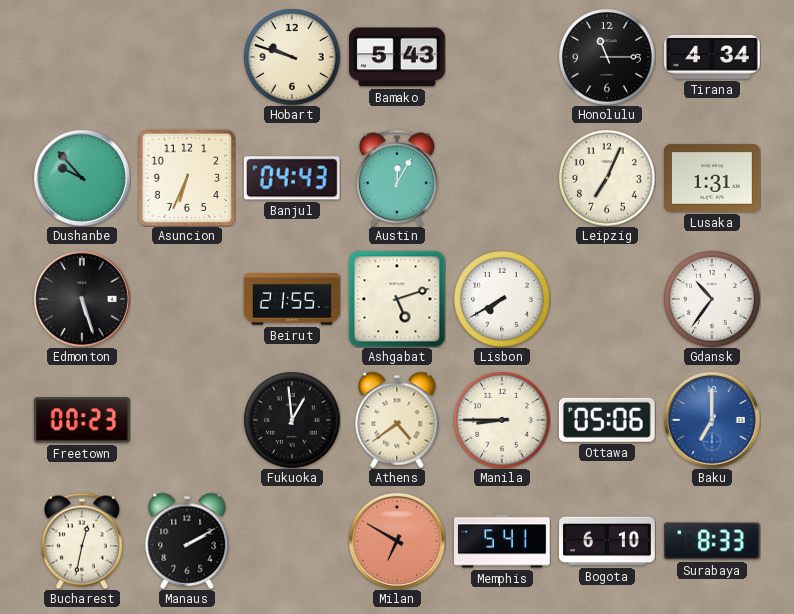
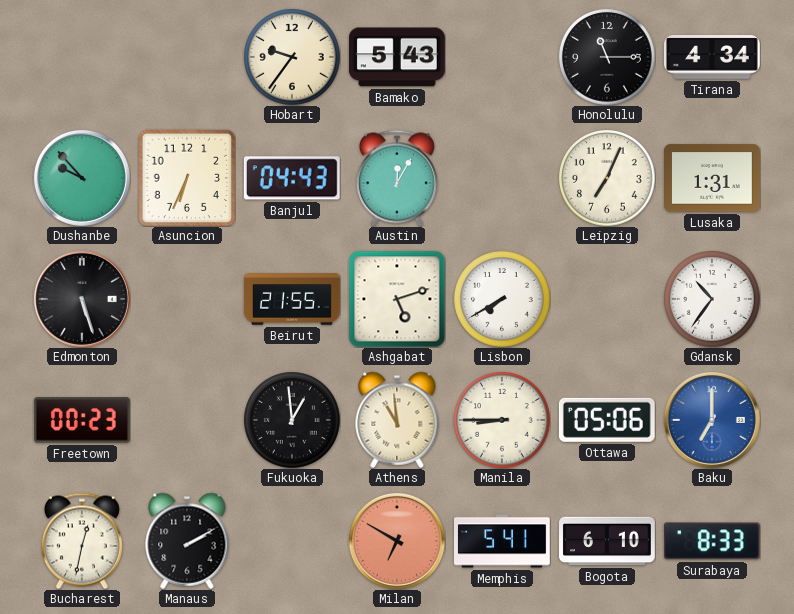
Hobart: 9:48 -> 9:36
Athens: 4:39 -> 10:59
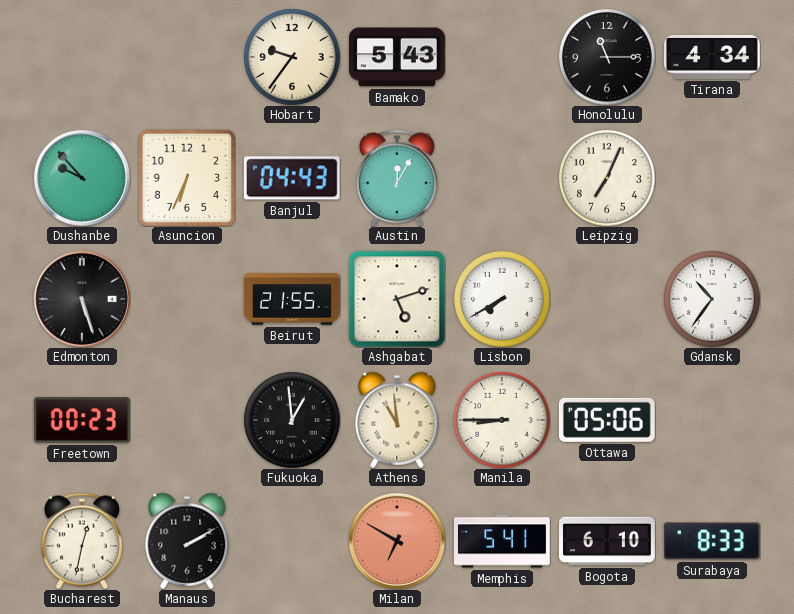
Lusaka: 1:31 -> none
Baku: 7:00 -> none
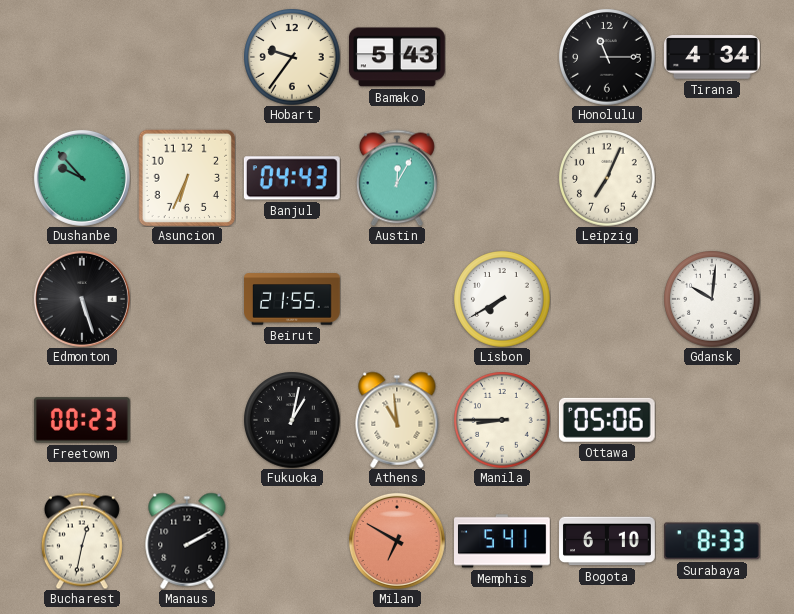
Ashgabat: 5:12 -> none
Gdansk: 10:36 -> 10:01
Fukuoka: 12:59 -> 1:02
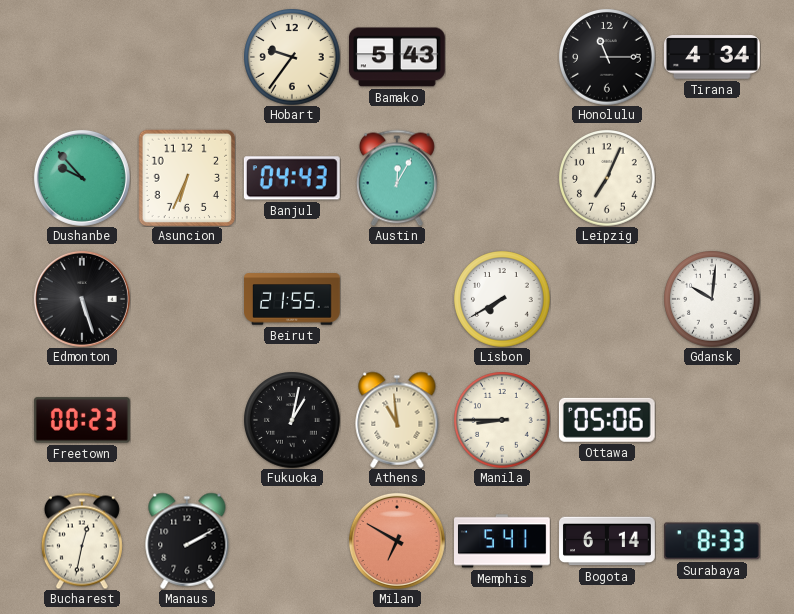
Bogota: 6:10 -> 6:14
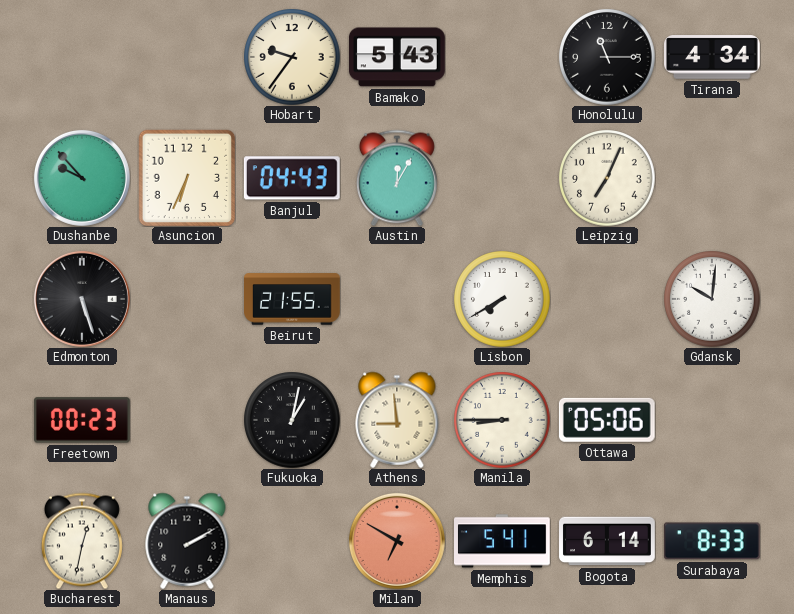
Athens: 10:59 -> 8:59
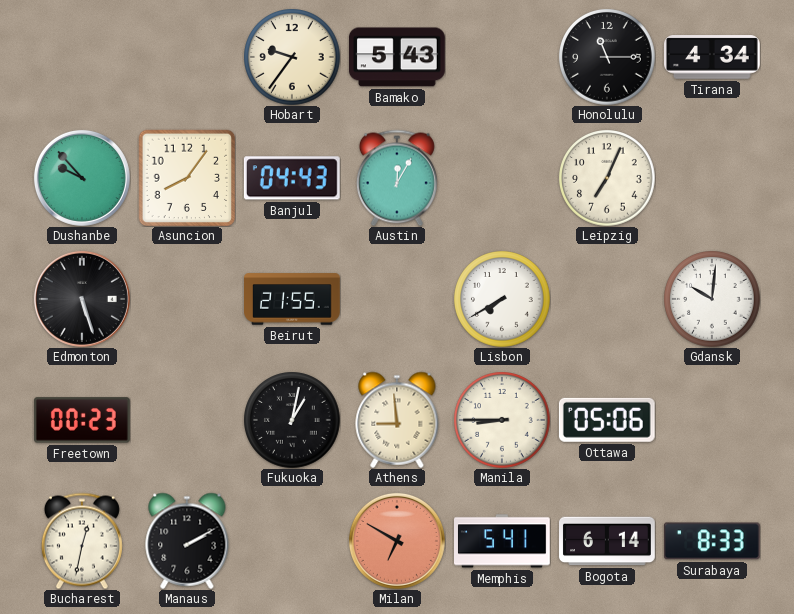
Asuncion: 6:34 -> 8:06
